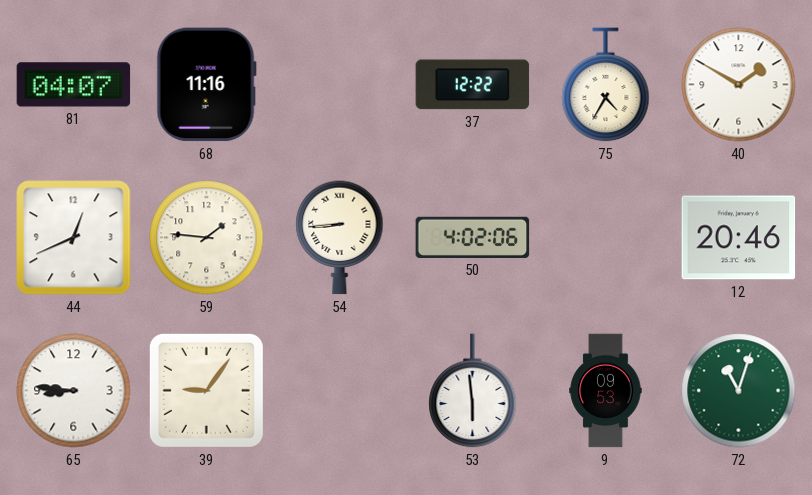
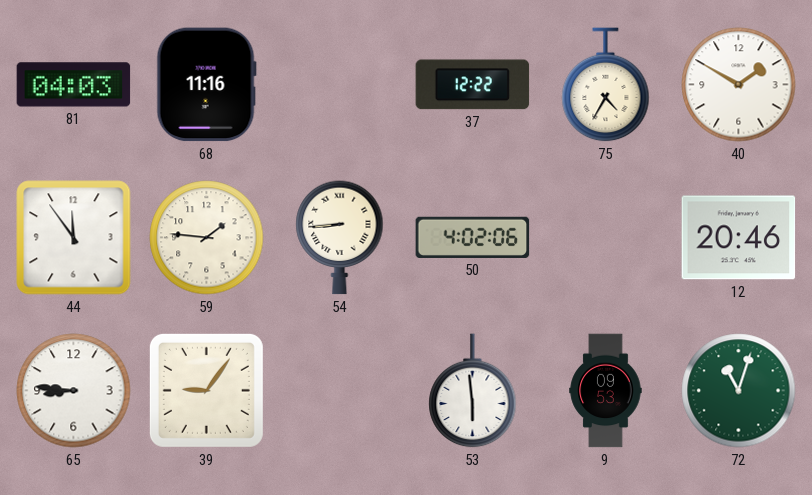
81: 04:07 -> 04:03
44: 12:41 -> 11:54
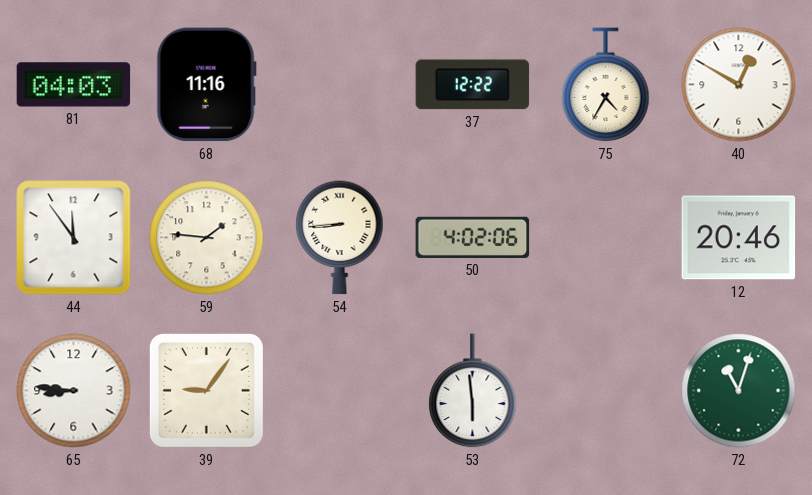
40: 1:50 -> 12:50
9: 09:53 -> none
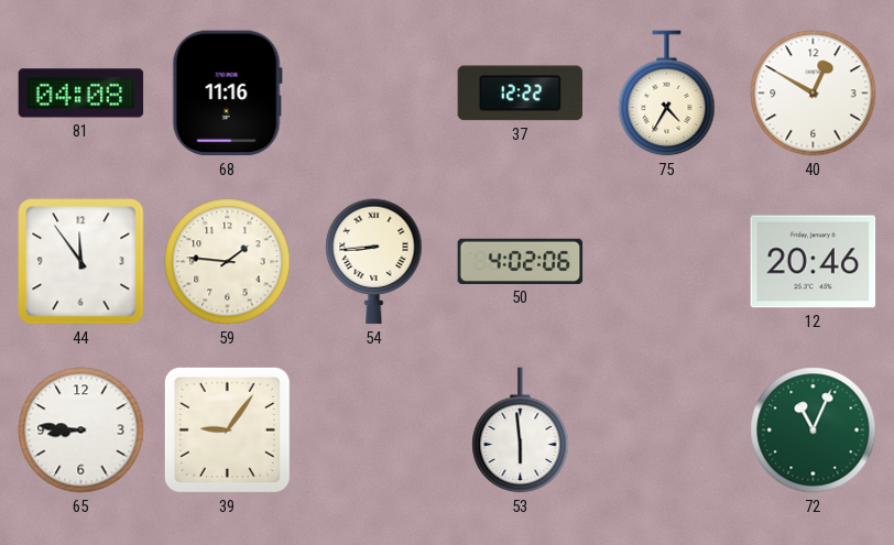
81: 04:03 -> 04:08
72: 11:03 -> 11:04
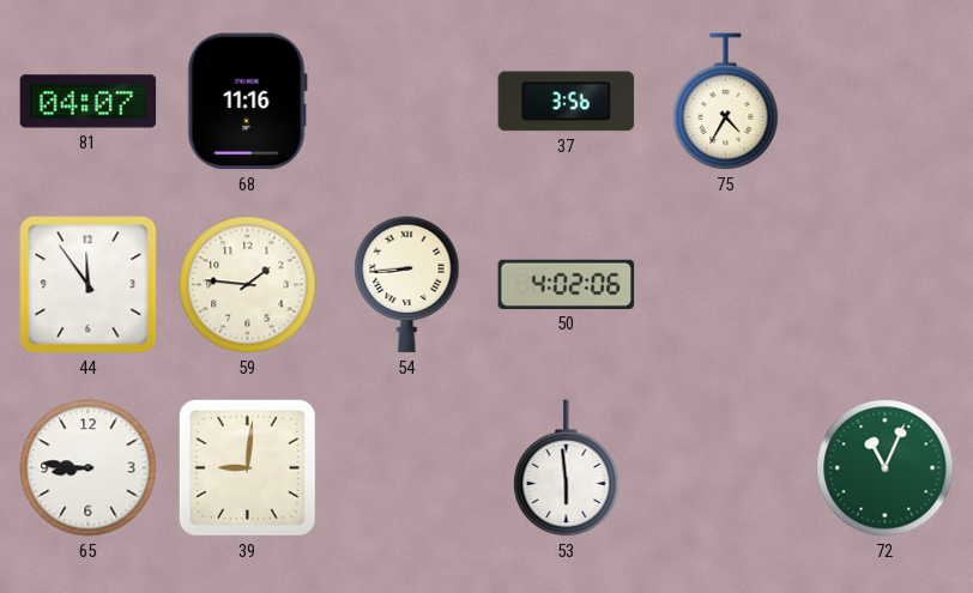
81: 04:08 -> 04:07
37: 12:22 -> 3:56
40: 12:50 -> none
12: 20:46 -> none
39: 9:06 -> 9:01
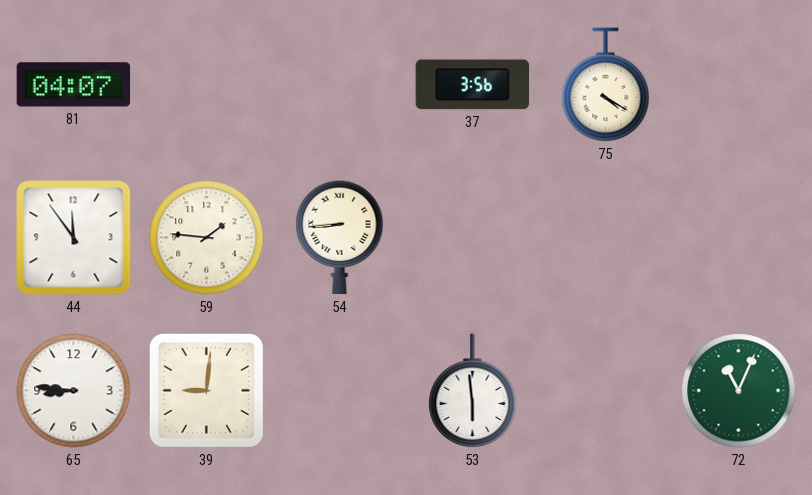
68: 11:16 -> none
75: 4:35 -> 4:20
50: 4:02 -> none
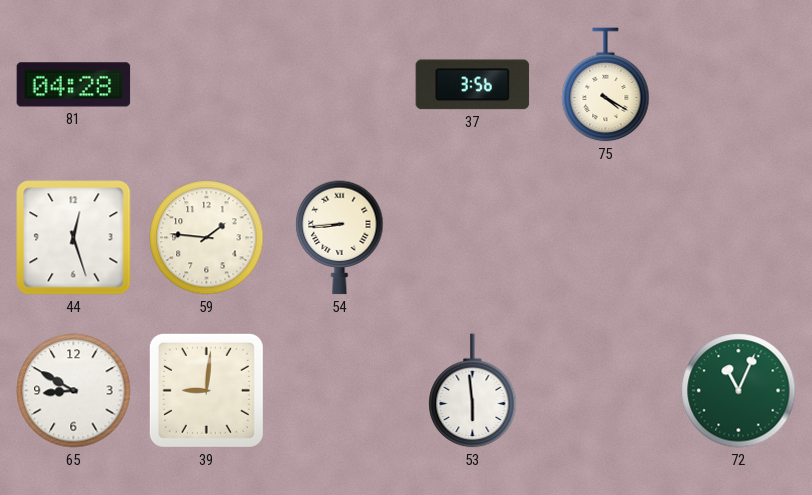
81: 04:07 -> 04:28
44: 11:54 -> 12:27
65: 8:46 -> 8:50
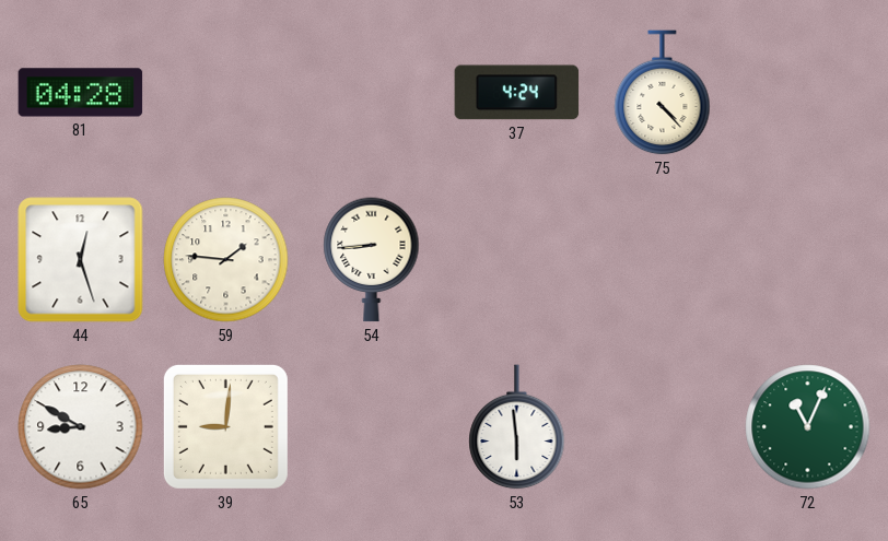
37: 3:56 -> 4:24
75: 4:20 -> 4:23
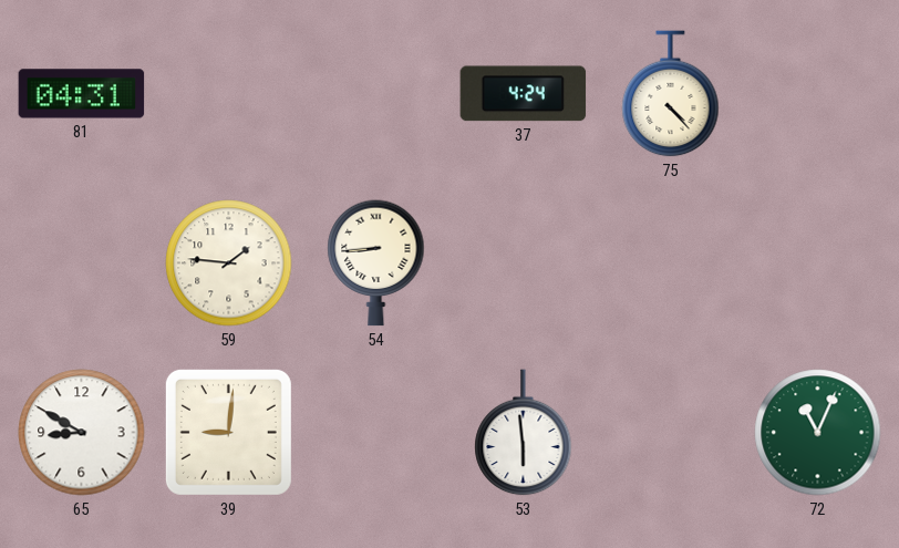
81: 04:28 -> 04:31
44: 12:27 -> none
